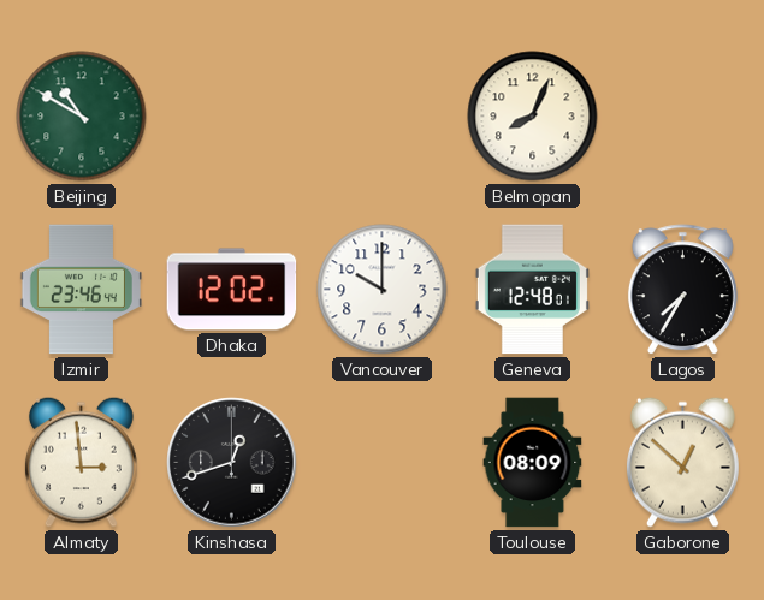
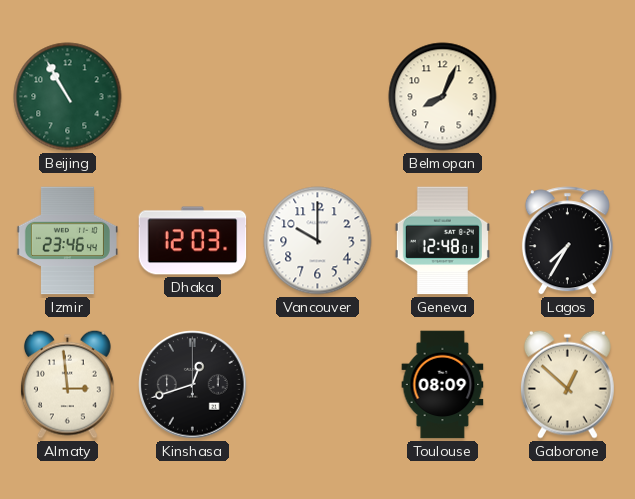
Beijing: 10:50 -> 10:55
Dhaka: 12:02 -> 12:03
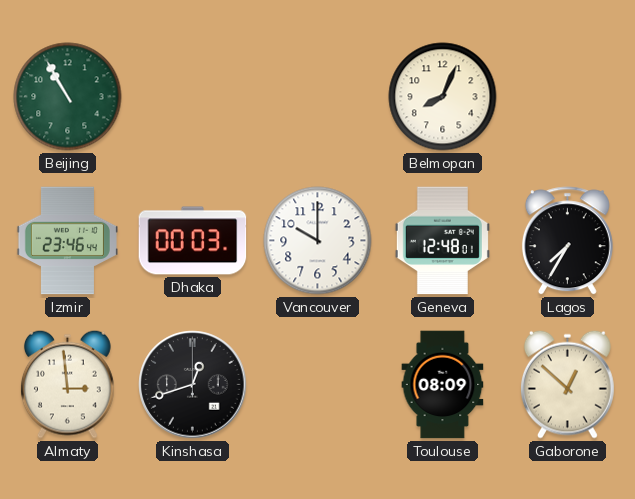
Dhaka: 12:03 -> 00:03
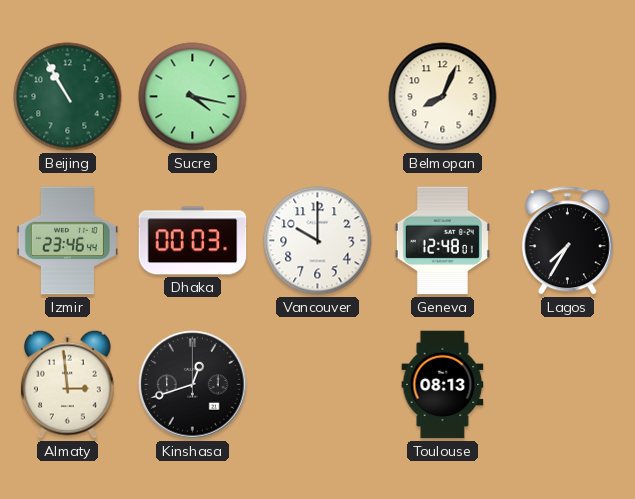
Sucre: none -> 4:17
Toulouse: 08:09 -> 08:13
Gaborone: 12:52 -> none
